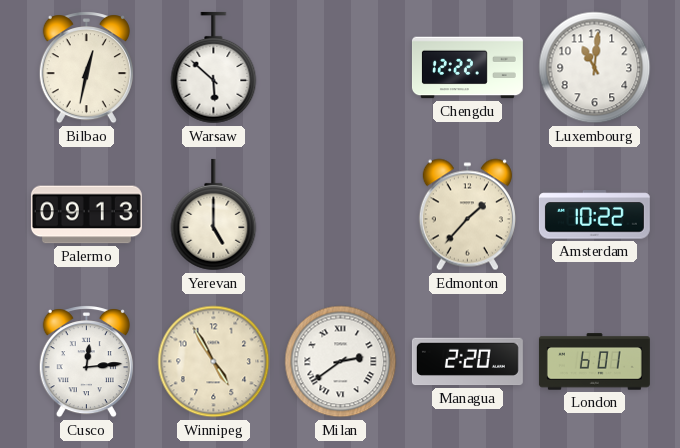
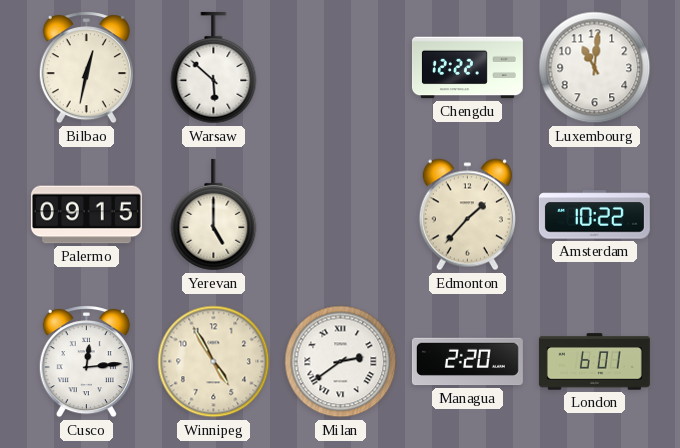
Palermo: 09:13 -> 09:15
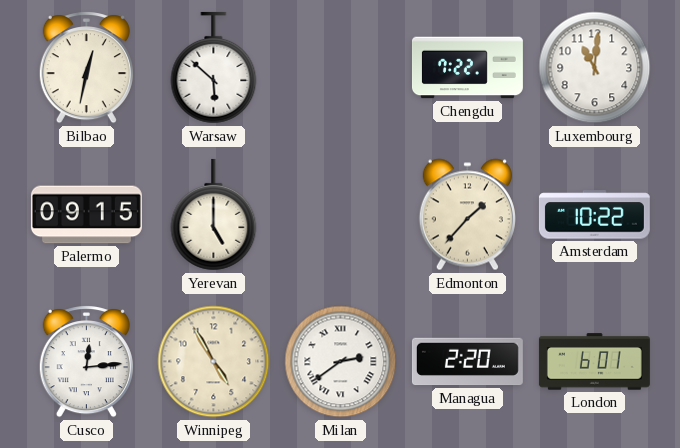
Chengdu: 12:22 -> 7:22
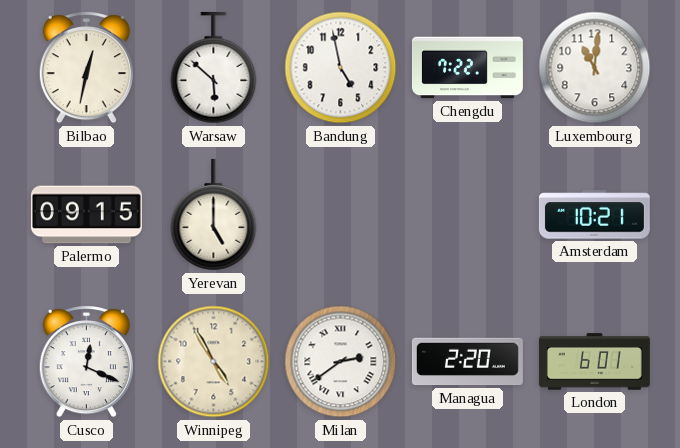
Bandung: none -> 4:58
Edmonton: 1:37 -> none
Amsterdam: 10:22 -> 10:21
Cusco: 12:14 -> 12:19
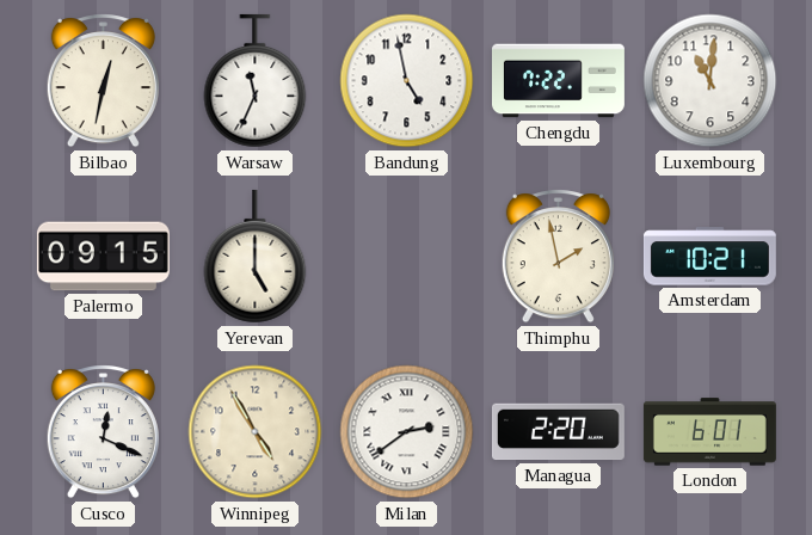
Warsaw: 5:52 -> 11:34
Thimphu: none -> 1:58
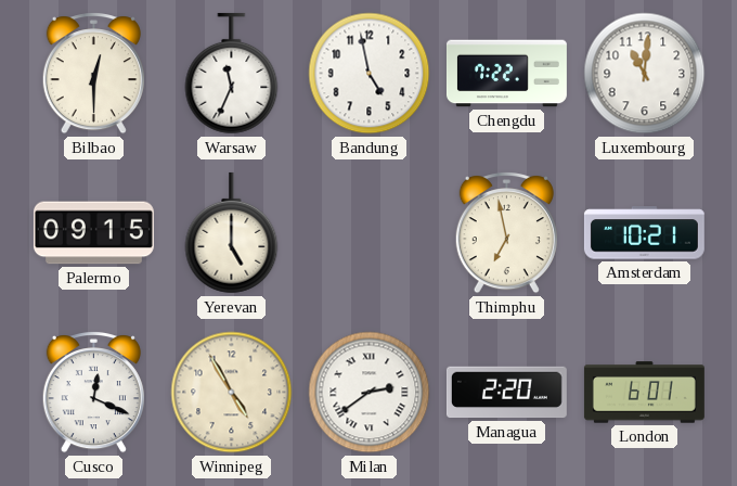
Bilbao: 12:32 -> 12:30
Thimphu: 1:58 -> 6:58
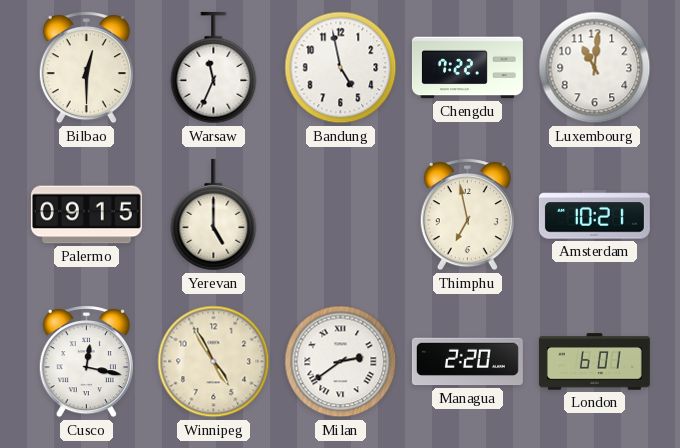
Cusco: 12:19 -> 12:17
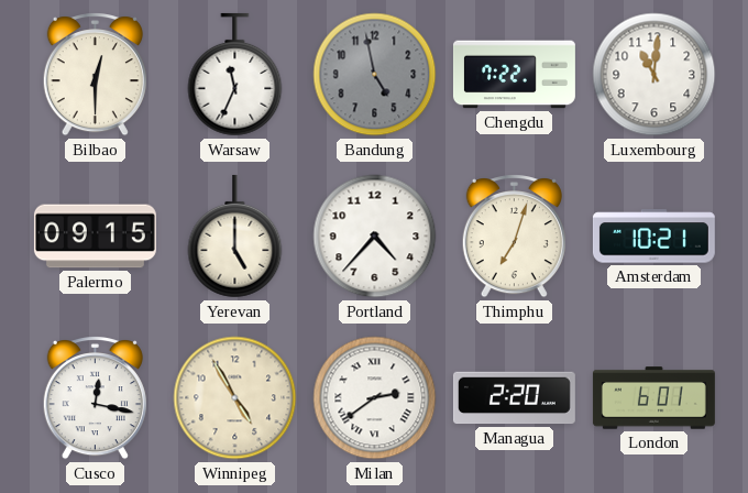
Bandung dial: white -> grey
Portland: none -> 4:37
Thimphu: 6:58 -> 7:03
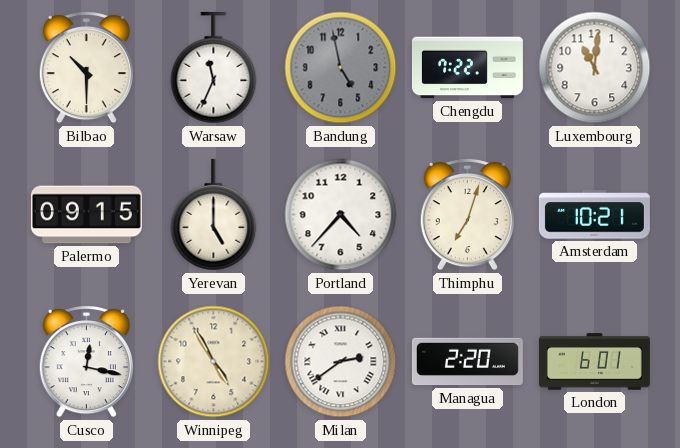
Bilbao: 12:30 -> 10:30
